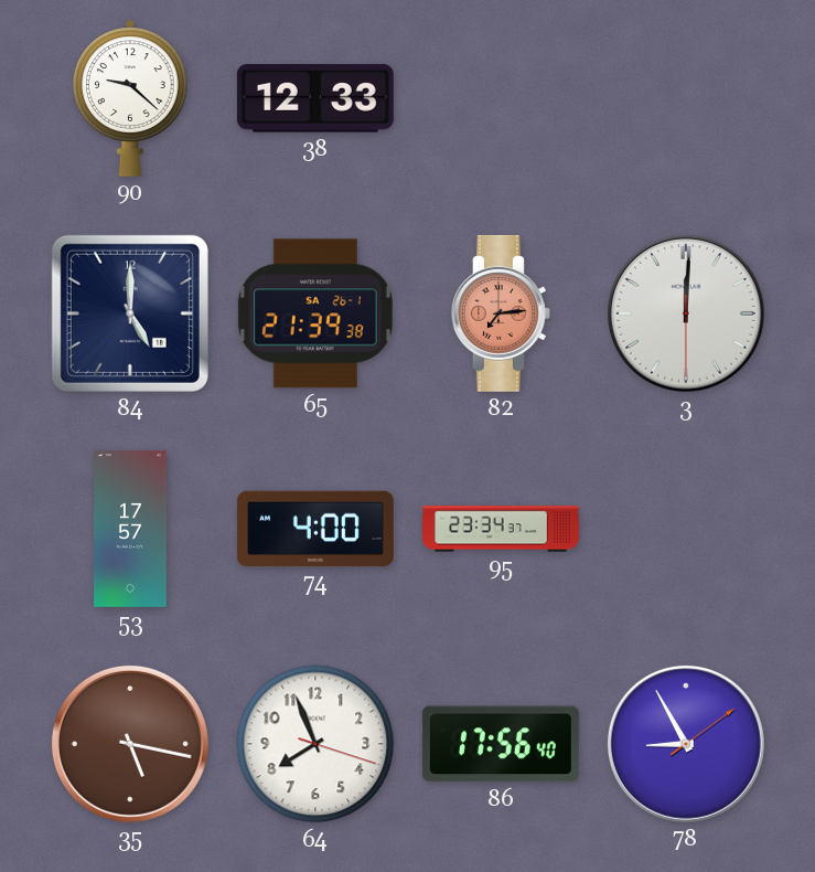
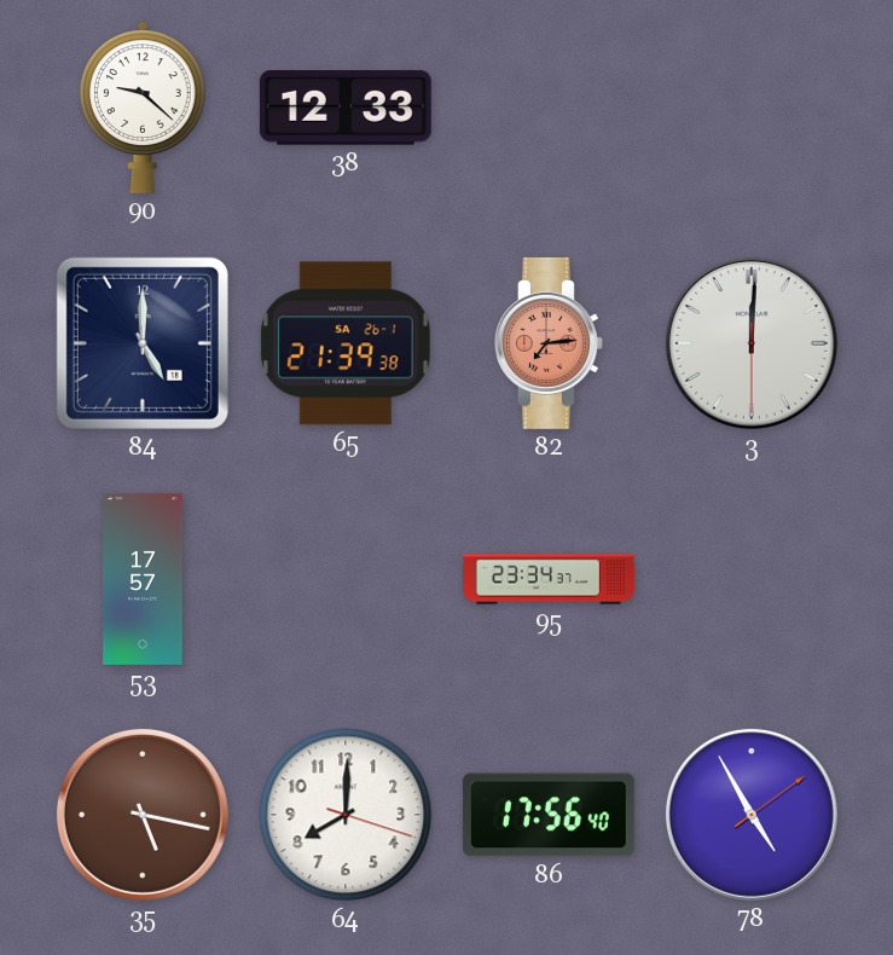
74: 4:00 -> none
64: 7:56 -> 8:00
78: 8:55 -> 4:55
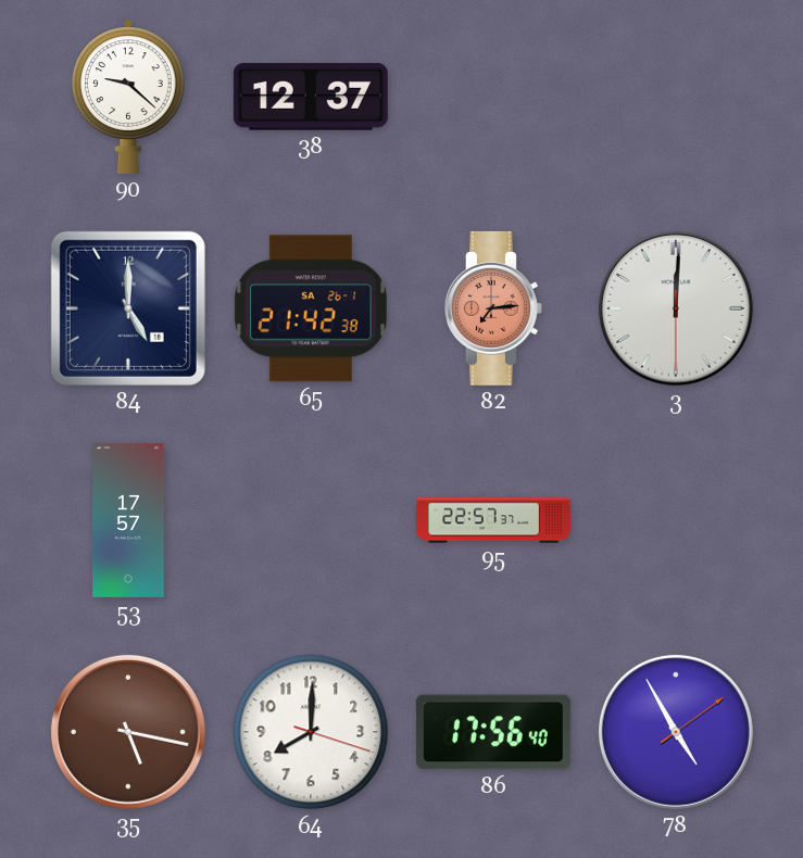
38: 12:33 -> 12:37
65: 21:39 -> 21:42
95: 23:34 -> 22:57
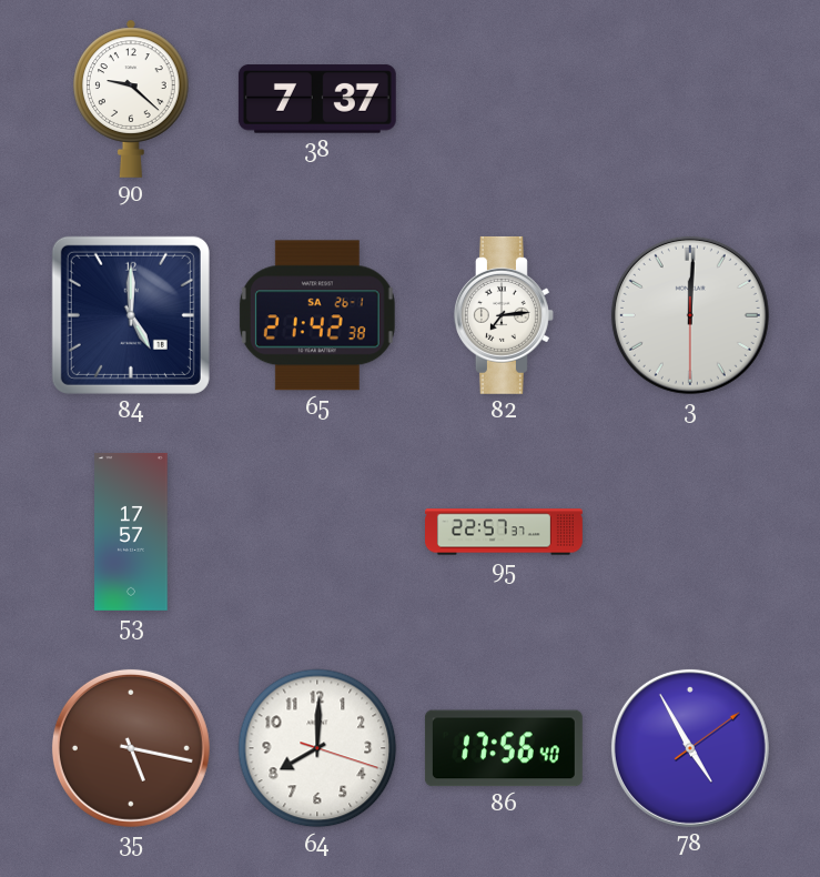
38: 12:37 -> 7:37
82 dial: salmon -> white
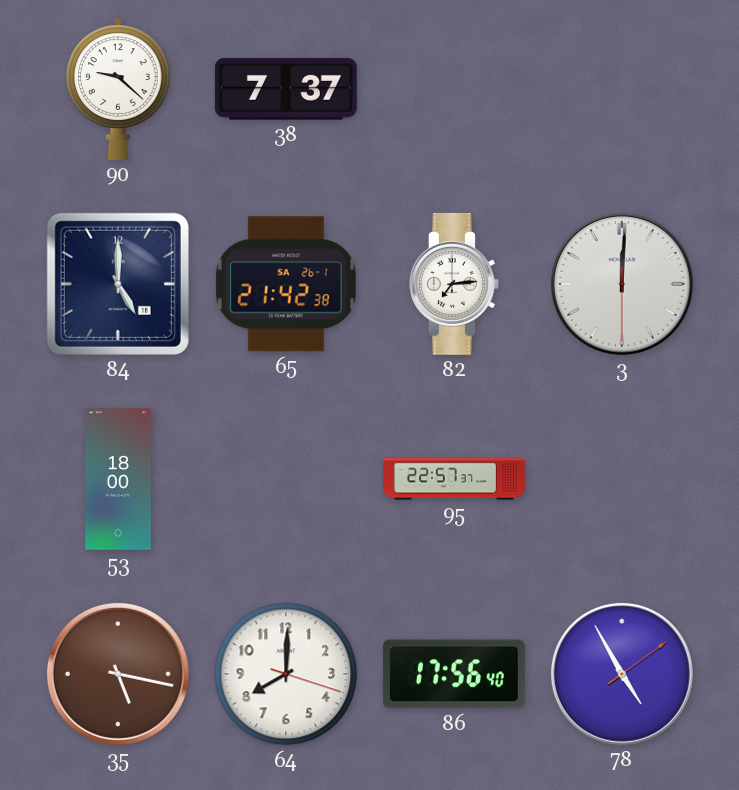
53: 17:57 -> 18:00
